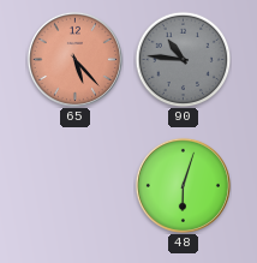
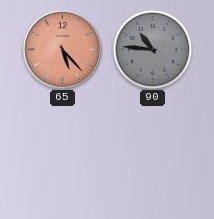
48: 6:03 -> none
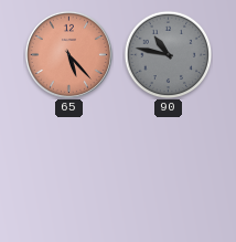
90: 10:46 -> 10:47
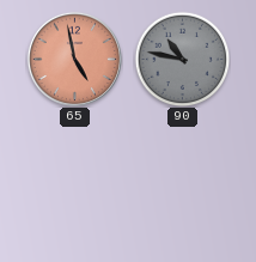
65: 5:23 -> 4:58
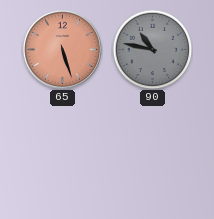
65: 4:58 -> 5:27
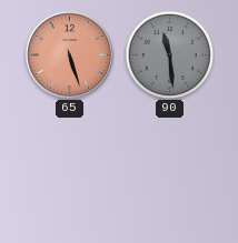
90: 10:47 -> 11:29
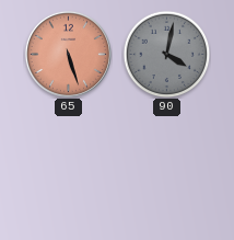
90: 11:29 -> 4:02
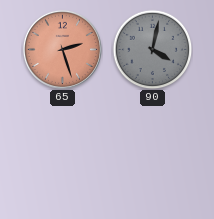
65: 5:27 -> 2:27
